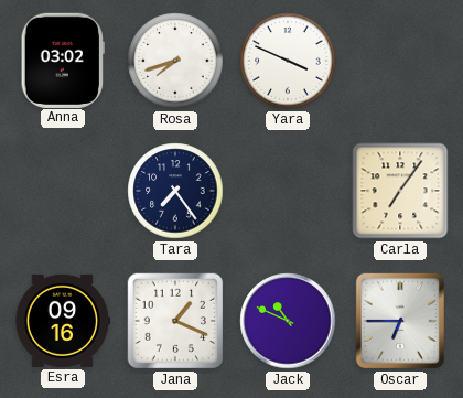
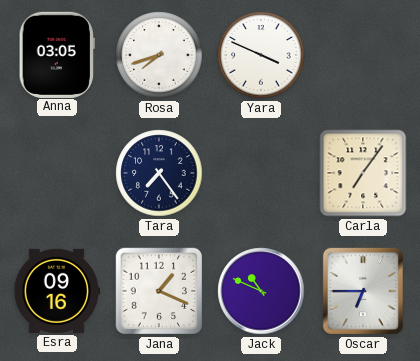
Anna: 03:02 -> 03:05
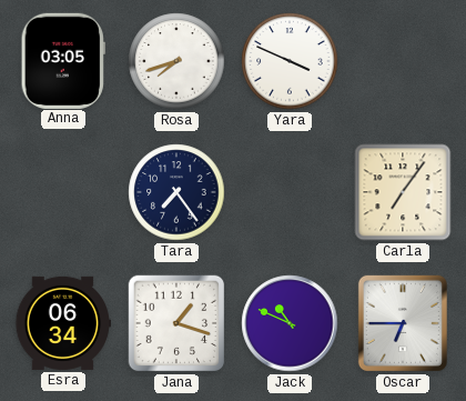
Esra: 09:16 -> 06:34
Jana: 1:19 -> 1:18
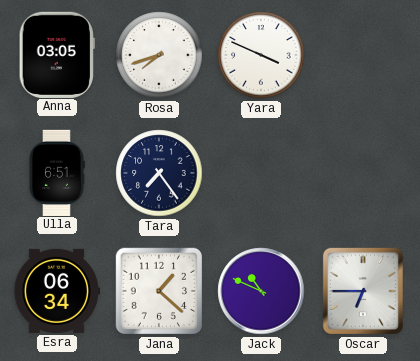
Ulla: none -> 6:51
Carla: 7:06 -> none
Jana: 1:18 -> 1:22
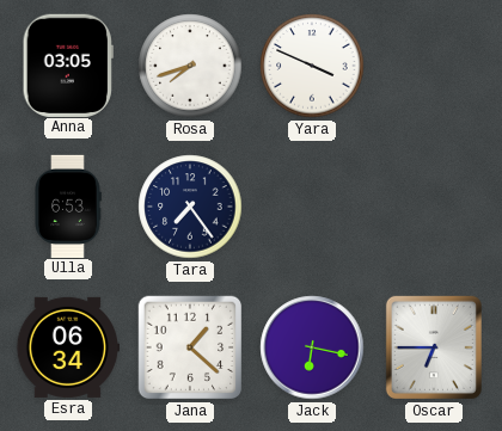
Ulla: 6:51 -> 6:53
Jack: 10:49 -> 6:17
